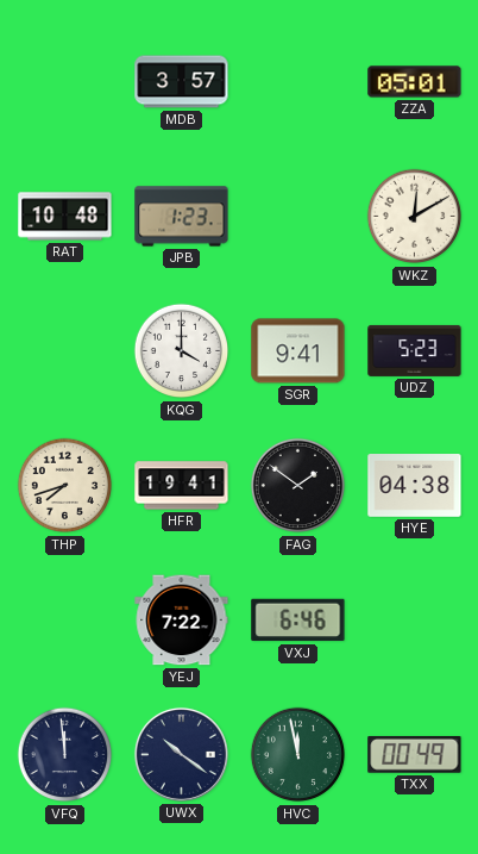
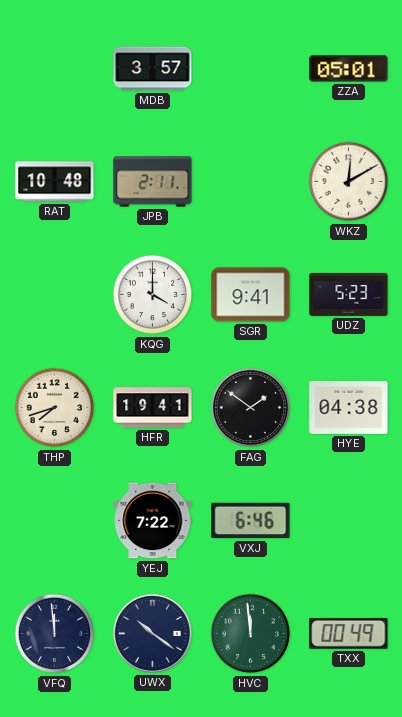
JPB: 1:23 -> 2:11
HVC: 11:58 -> 11:59
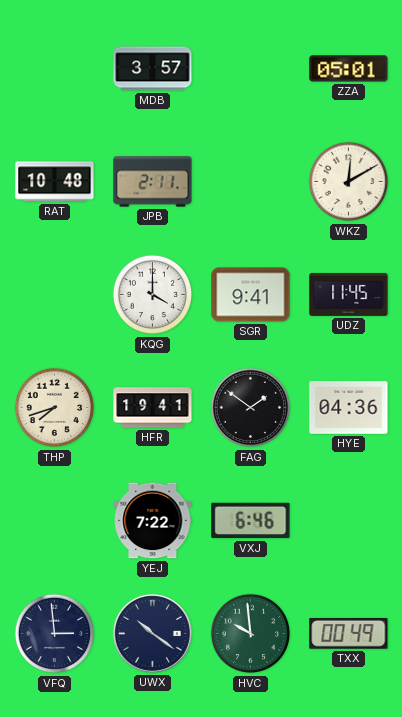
UDZ: 5:23 -> 11:45
HYE: 04:38 -> 04:36
VFQ: 11:59 -> 2:59
HVC: 11:59 -> 9:59
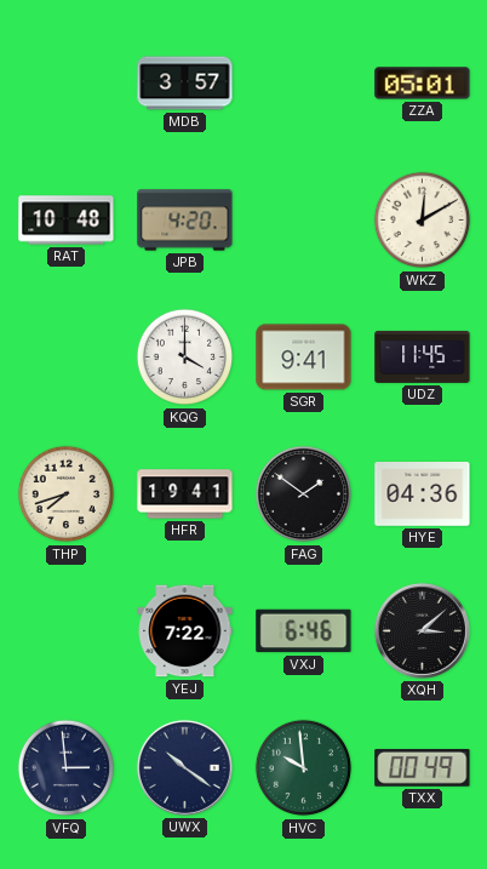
JPB: 2:11 -> 4:20
XQH: none -> 3:08
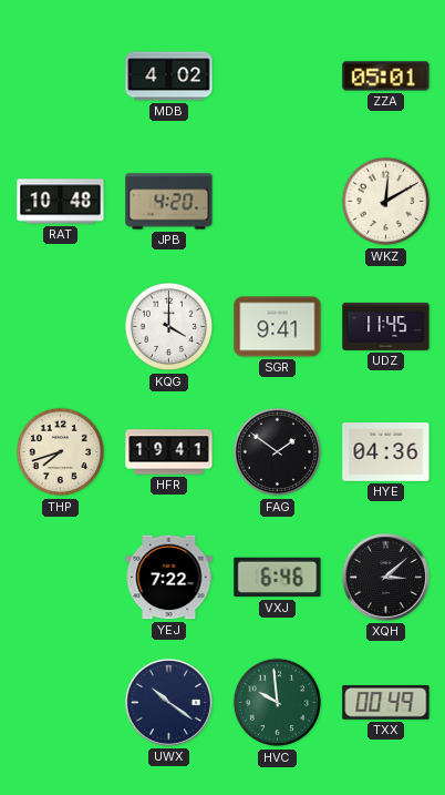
MDB: 3:57 -> 4:02
VFQ: 2:59 -> none
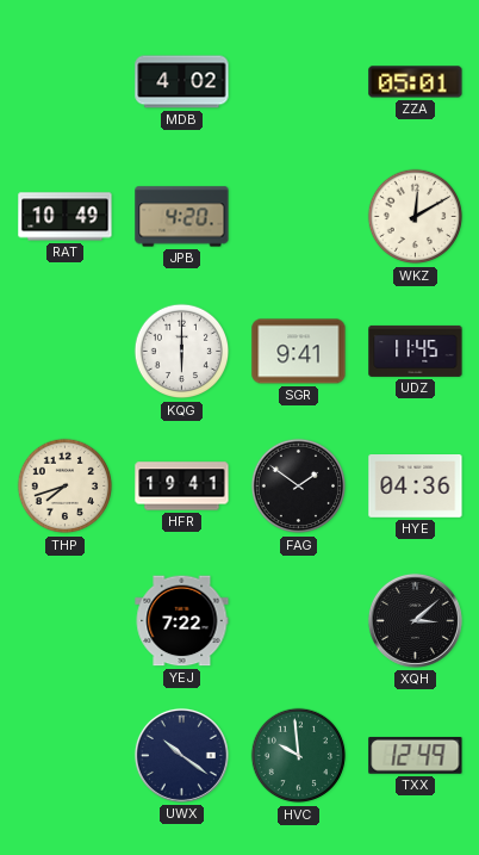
RAT: 10:48 -> 10:49
KQG: 4:00 -> 6:00
VXJ: 6:46 -> none
TXX: 00:49 -> 12:49
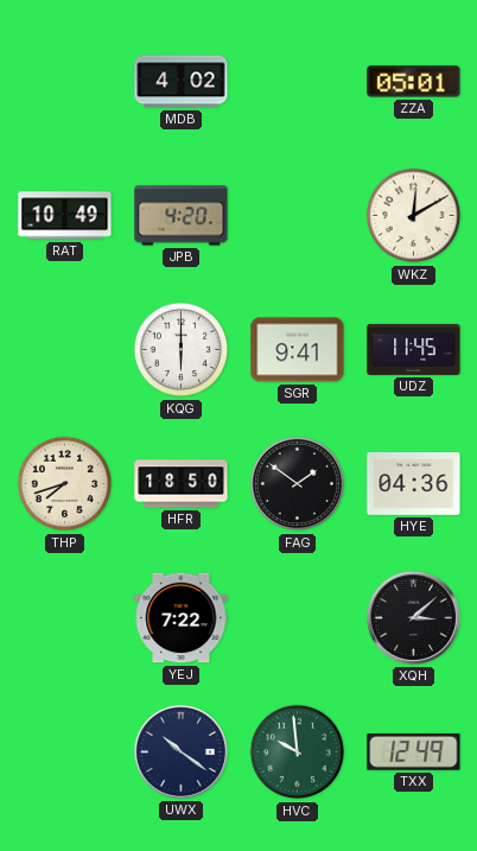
HFR: 19:41 -> 18:50
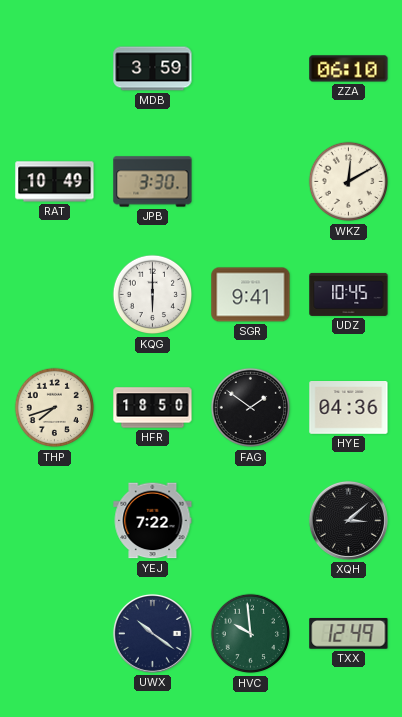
MDB: 4:02 -> 3:59
ZZA: 05:01 -> 06:10
JPB: 4:20 -> 3:30
UDZ: 11:45 -> 10:45
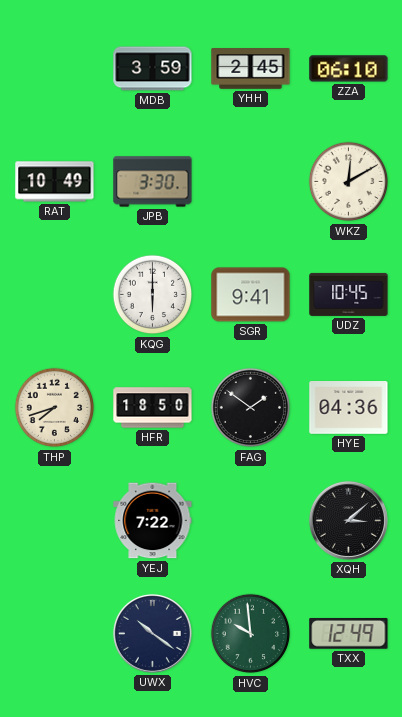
YHH: none -> 2:45
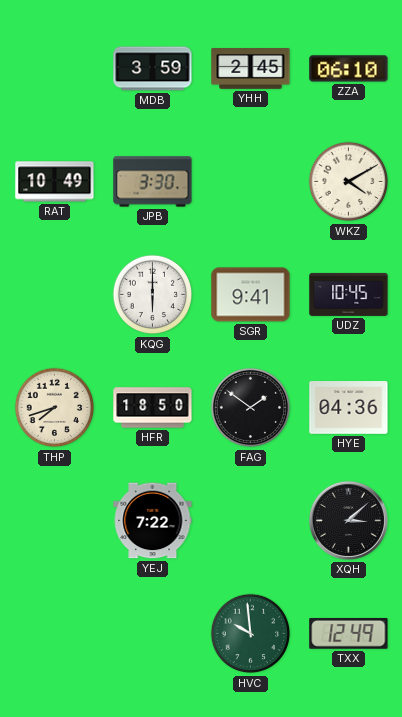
WKZ: 12:10 -> 4:10
UWX: 10:21 -> none
